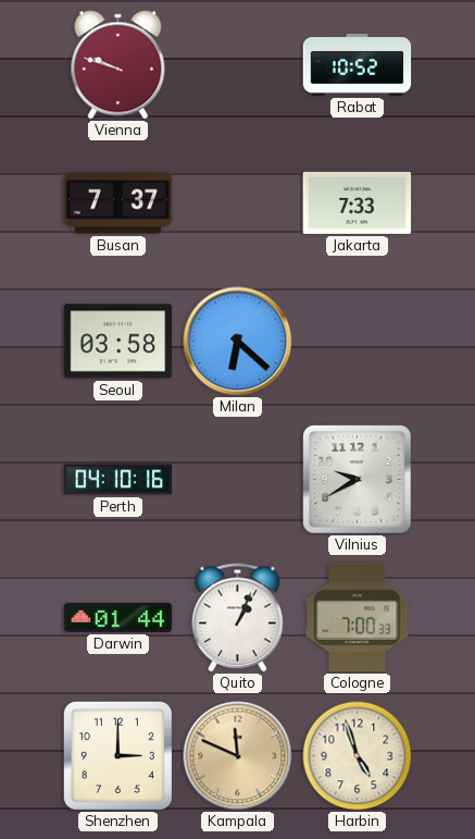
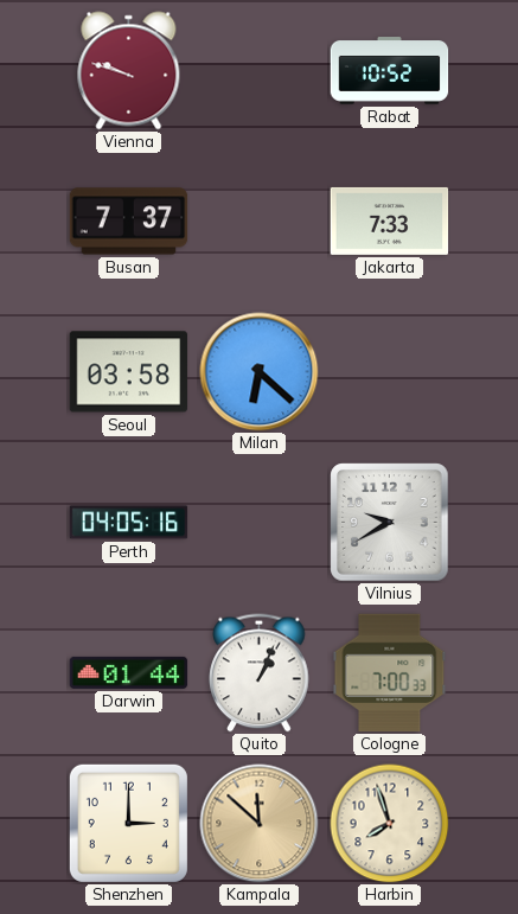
Perth: 04:10 -> 04:05
Kampala: 11:49 -> 11:52
Harbin: 4:57 -> 7:57
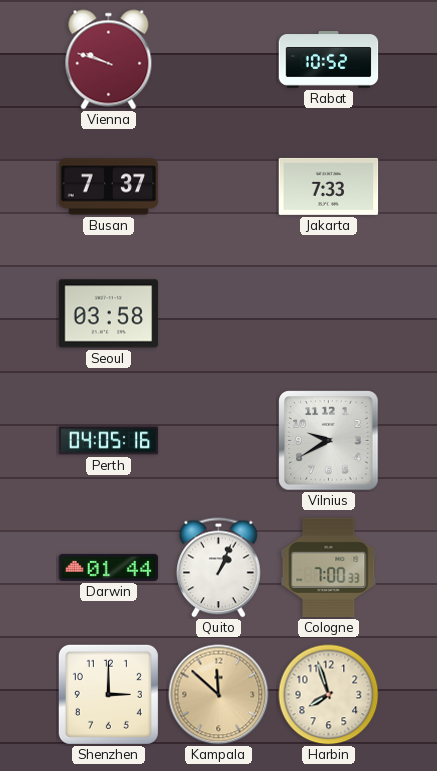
Milan: 6:22 -> none
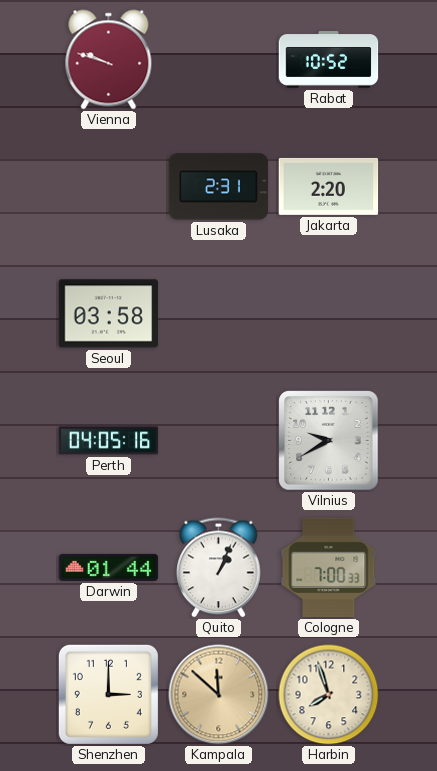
Busan: 7:37 -> none
Lusaka: none -> 2:31
Jakarta: 7:33 -> 2:20
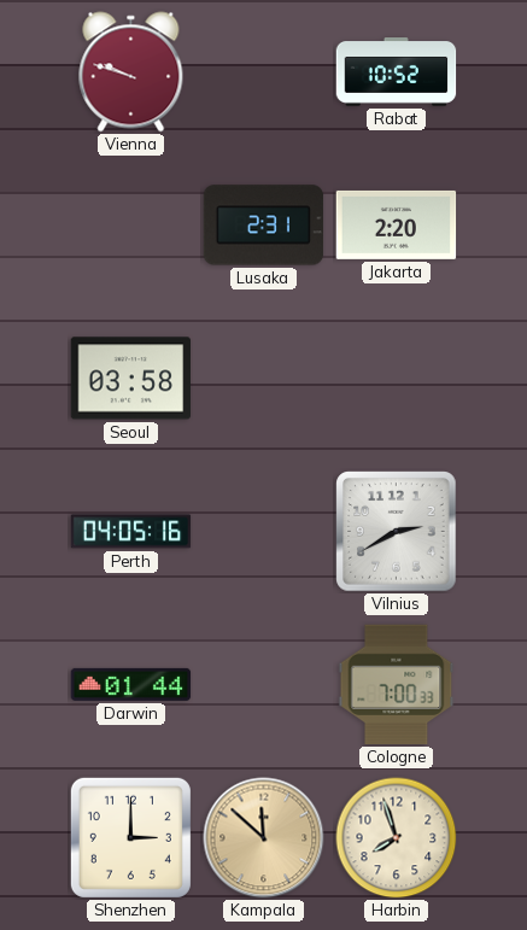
Vilnius: 9:40 -> 2:40
Quito: 1:04 -> none
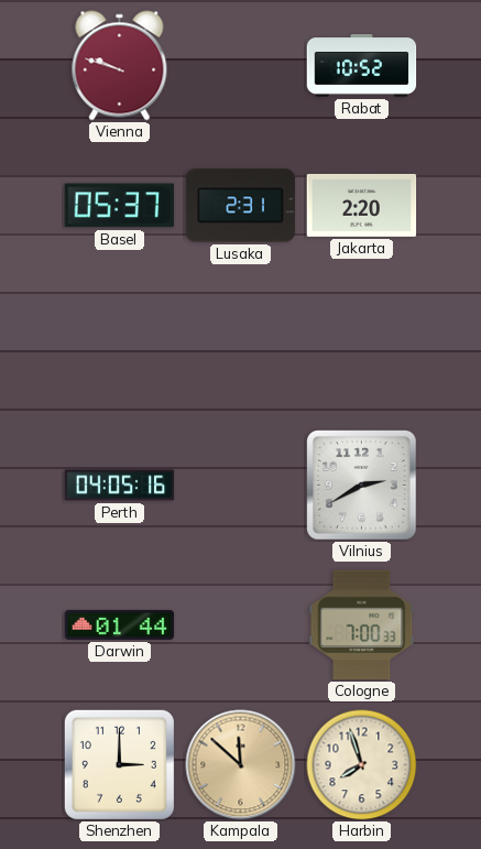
Basel: none -> 05:37
Seoul: 03:58 -> none
